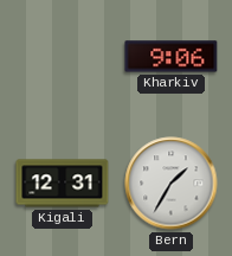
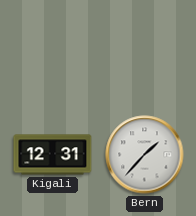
Kharkiv: 9:06 -> none
Bern: 1:35 -> 1:37
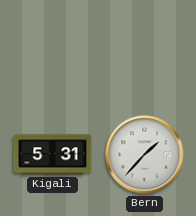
Kigali: 12:31 -> 5:31
